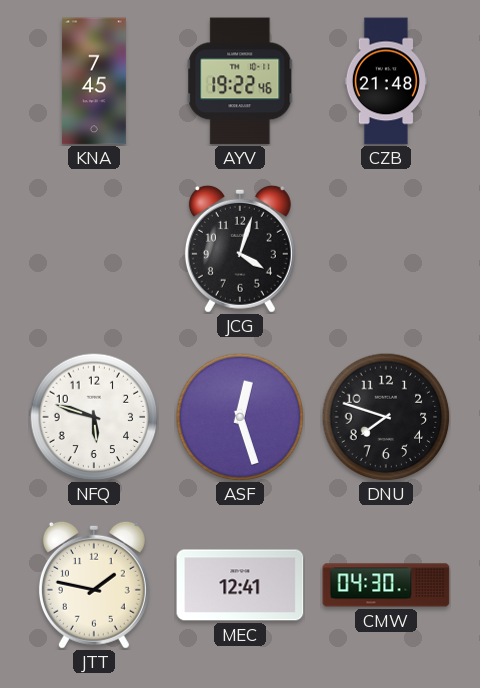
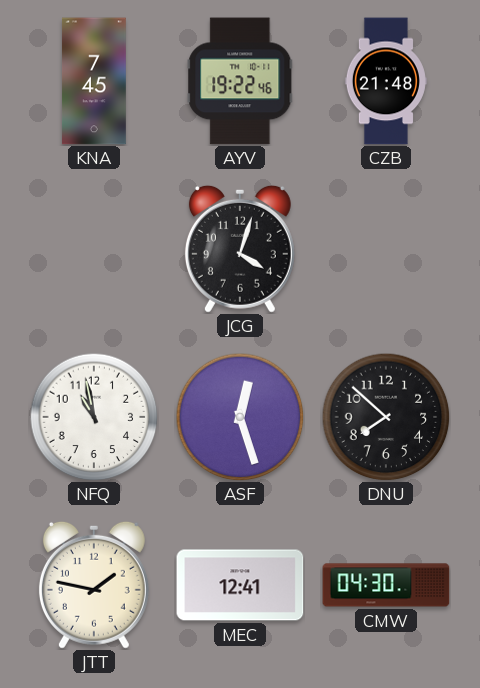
NFQ: 5:48 -> 10:58
DNU: 7:48 -> 7:52
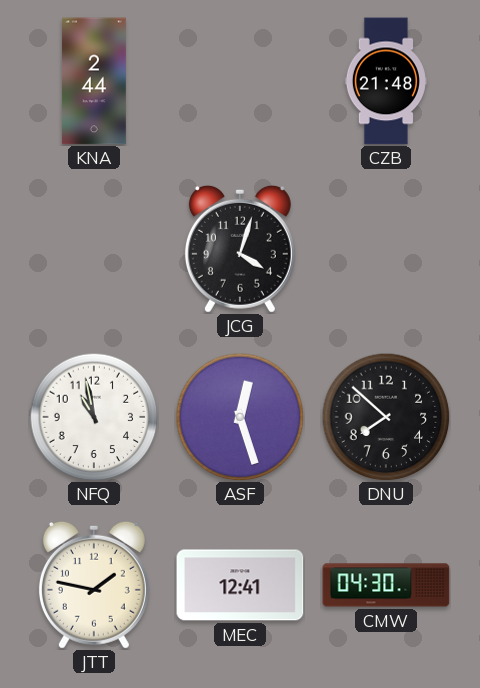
KNA: 7:45 -> 2:44
AYV: 19:22 -> none
